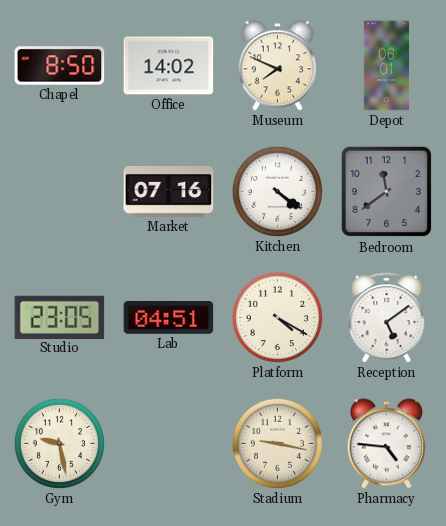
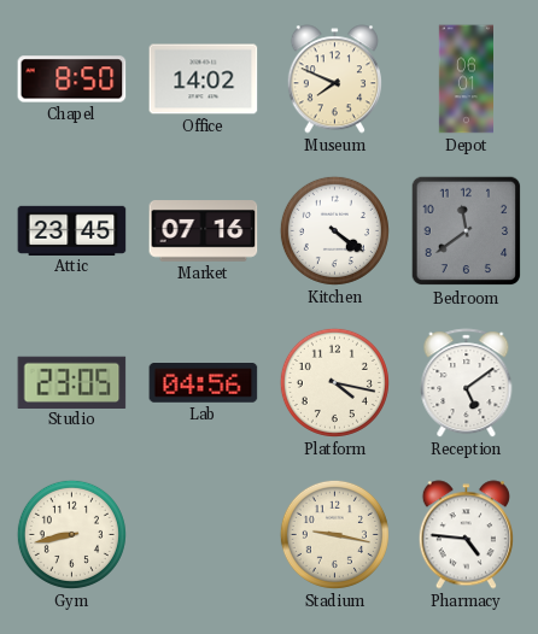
Attic: none -> 23:45
Lab: 04:51 -> 04:56
Platform: 4:20 -> 4:17
Gym: 9:28 -> 8:43
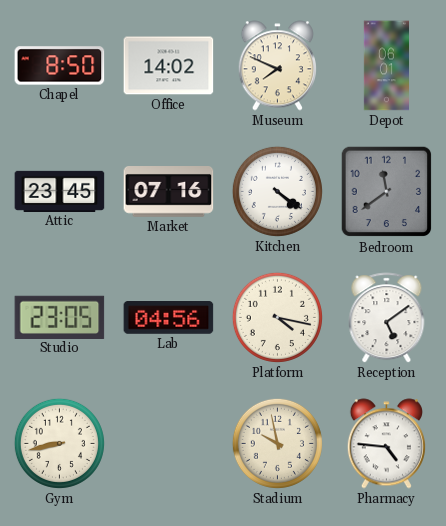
Stadium: 9:17 -> 9:58
